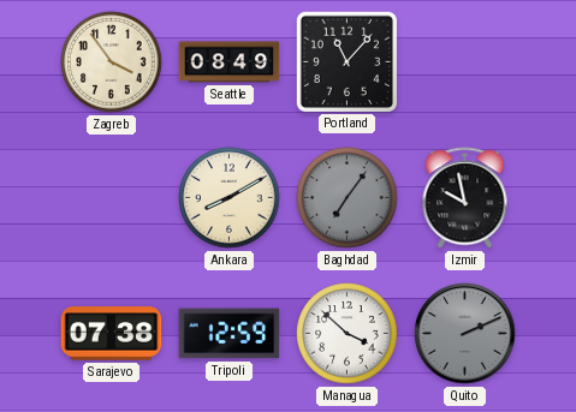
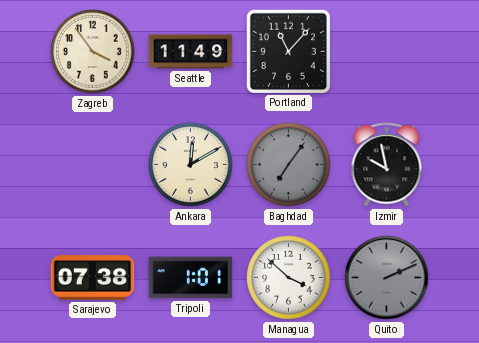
Seattle: 08:49 -> 11:49
Ankara: 8:10 -> 12:10
Tripoli: 12:59 -> 1:01
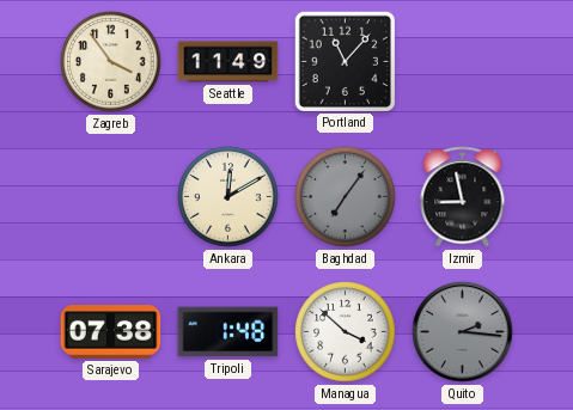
Izmir: 9:58 -> 8:58
Tripoli: 1:01 -> 1:48
Quito: 2:11 -> 2:16
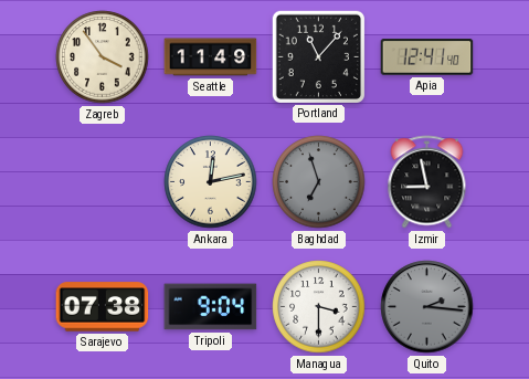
Apia: none -> 12:41
Ankara: 12:10 -> 12:13
Baghdad: 7:06 -> 6:57
Tripoli: 1:48 -> 9:04
Managua: 3:52 -> 3:30
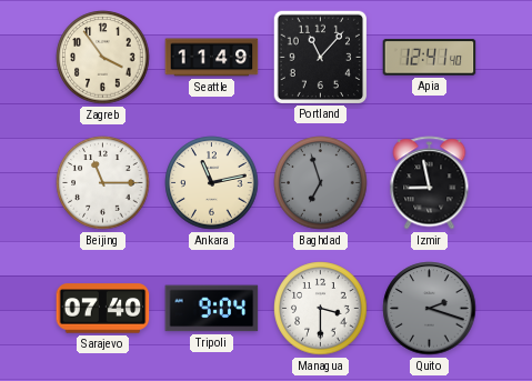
Beijing: none -> 11:15
Ankara: 12:13 -> 11:13
Sarajevo: 07:38 -> 07:40
Quito: 2:16 -> 2:18
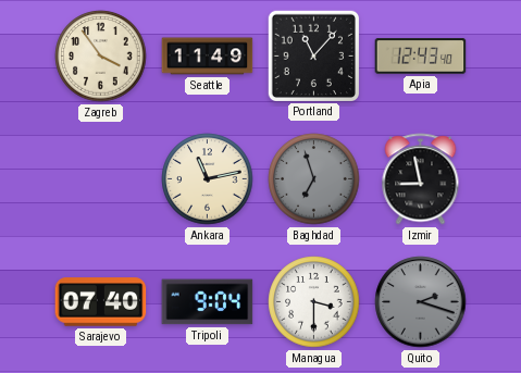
Apia: 12:41 -> 12:43
Beijing: 11:15 -> none
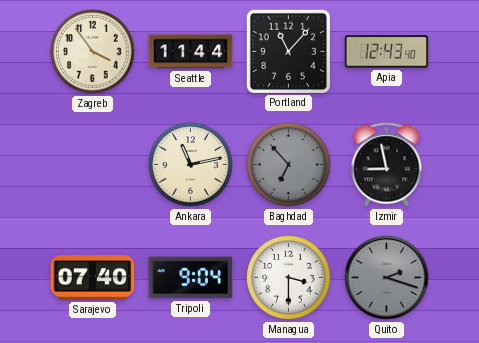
Seattle: 11:49 -> 11:44
Baghdad: 6:57 -> 6:53
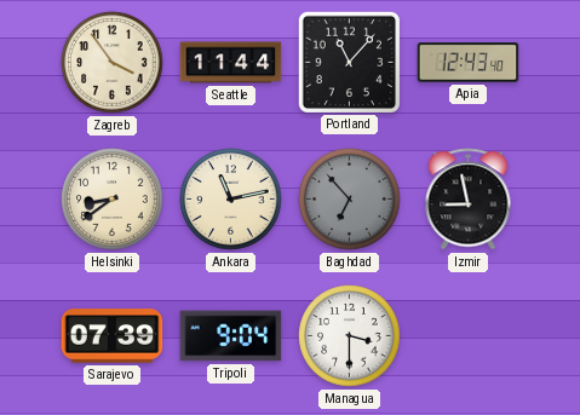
Helsinki: none -> 8:39
Sarajevo: 07:40 -> 07:39
Quito: 2:18 -> none
